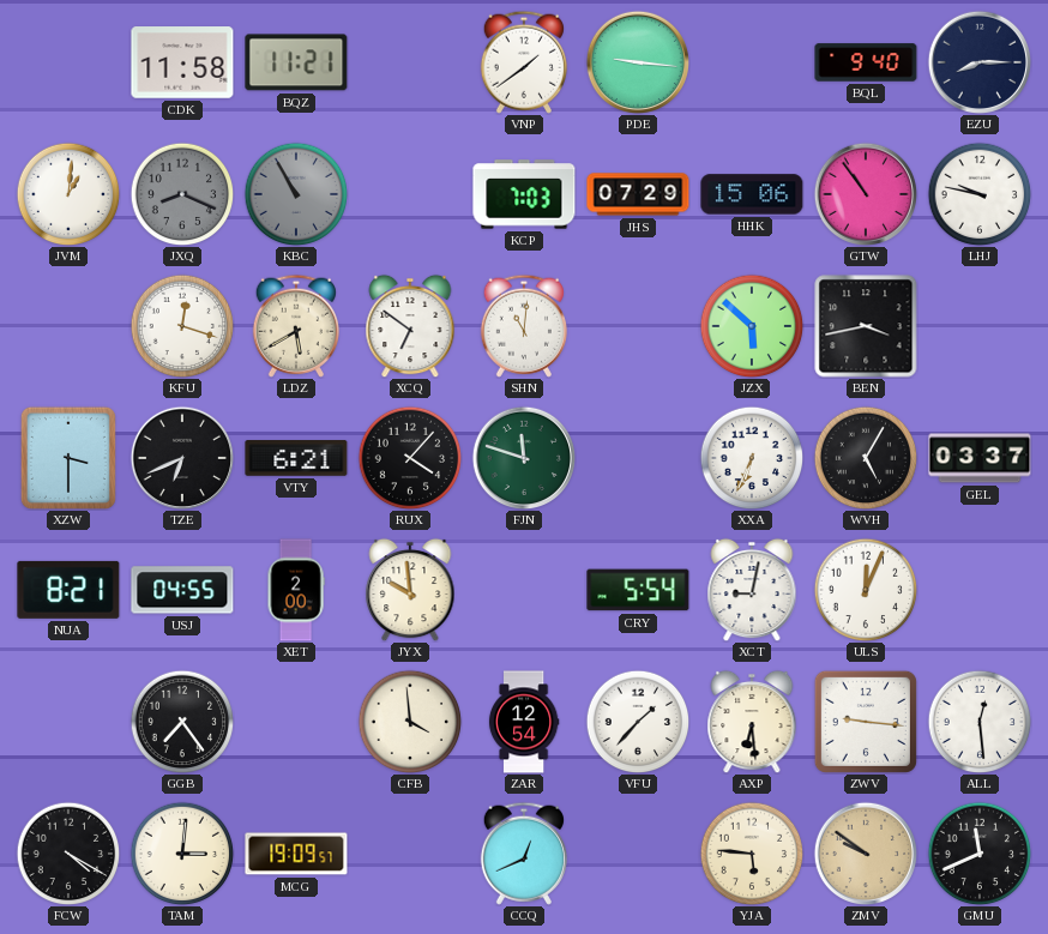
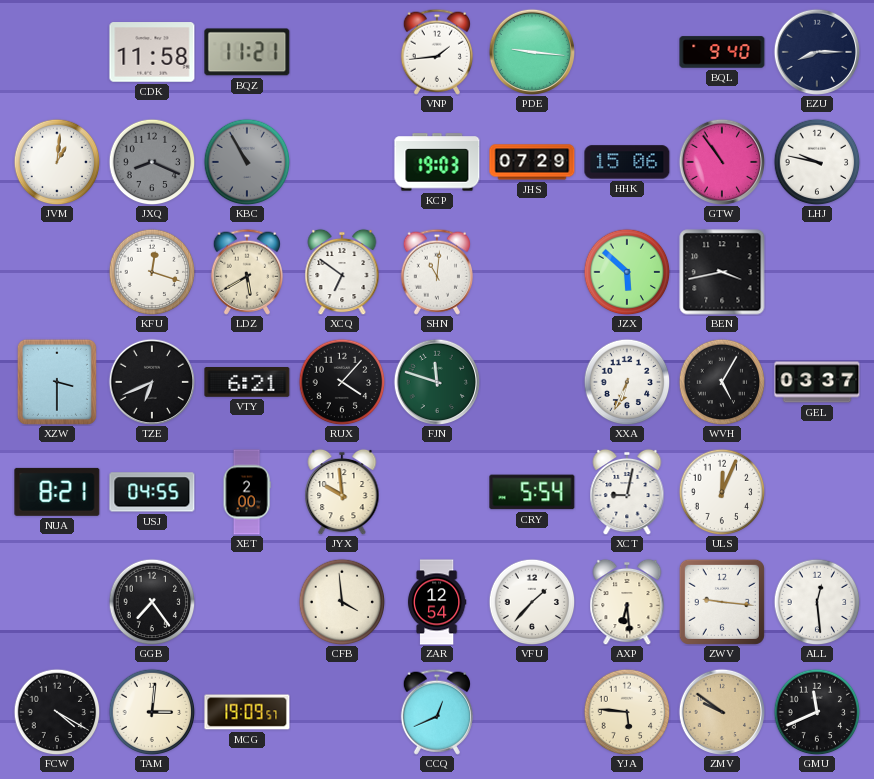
VNP: 1:39 -> 1:44
KCP: 7:03 -> 19:03
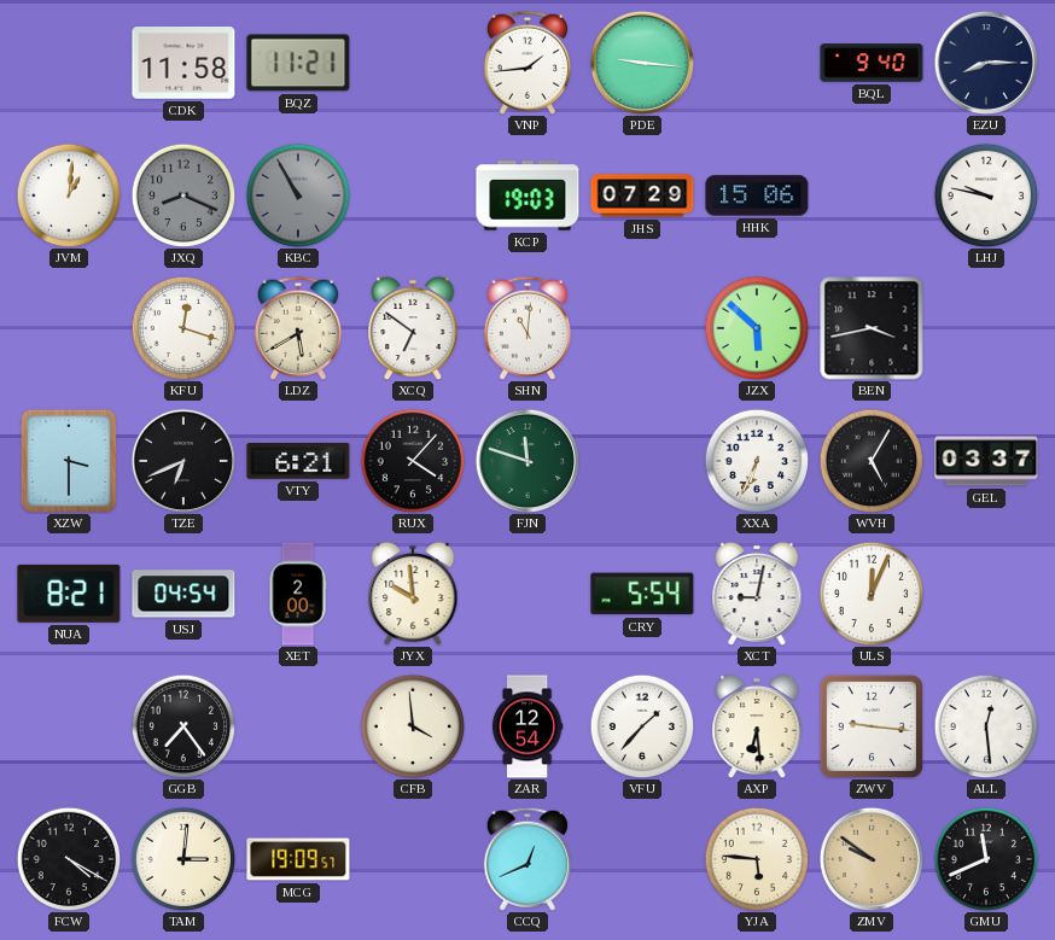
GTW: 10:54 -> none
USJ: 04:55 -> 04:54
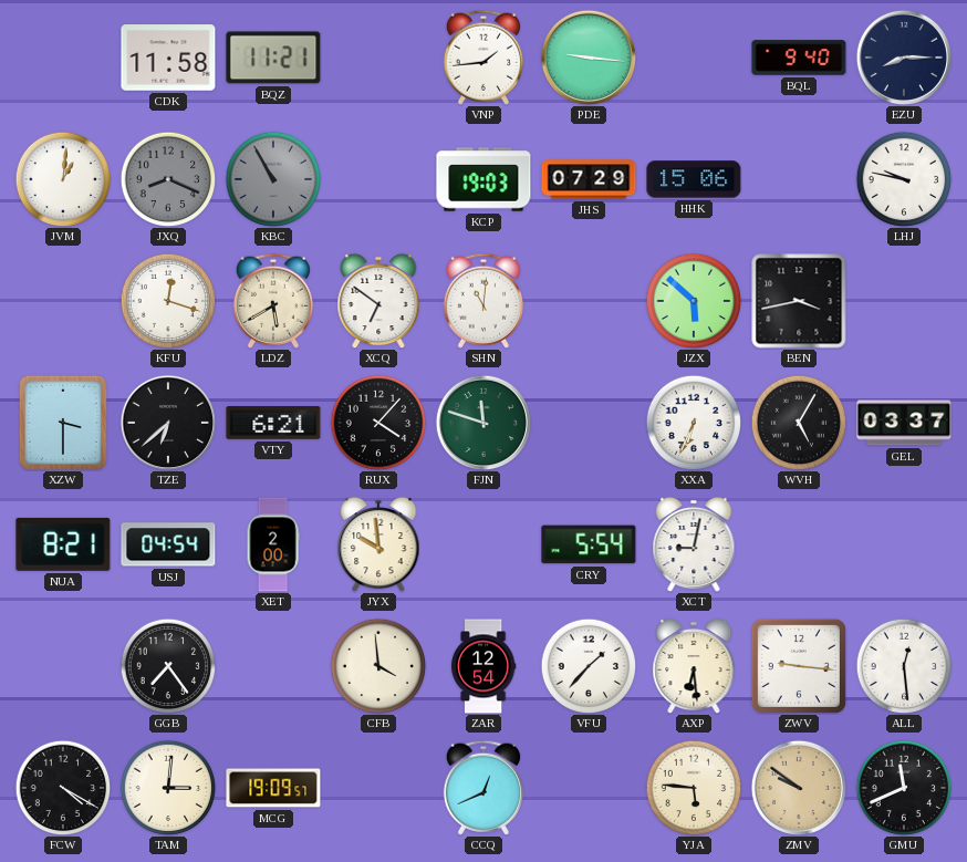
TZE: 6:41 -> 6:38
ULS: 12:04 -> none
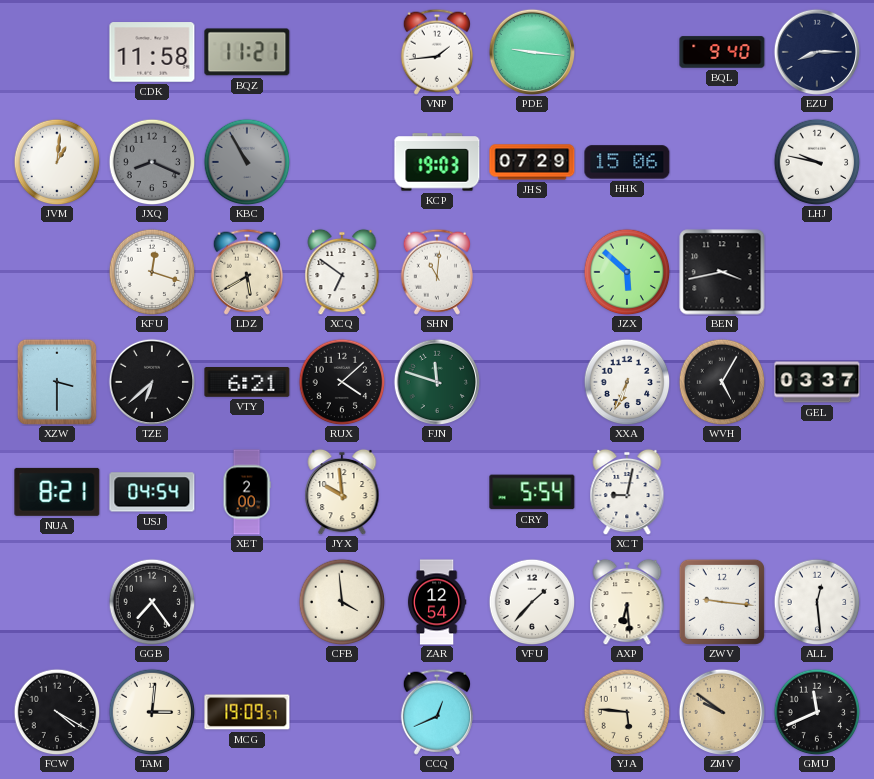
RUX: 4:07 -> 4:08
